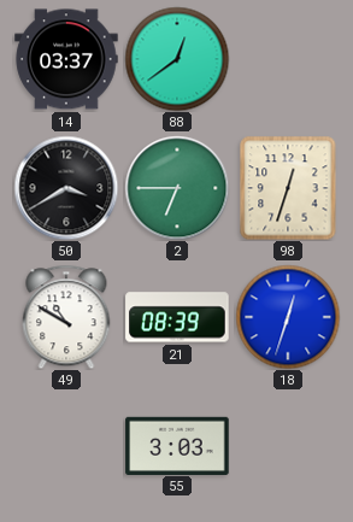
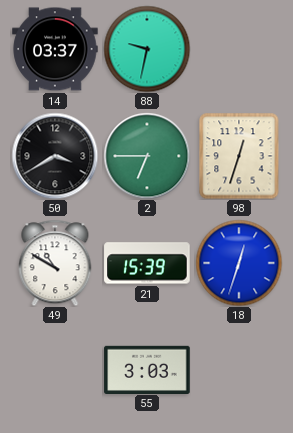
88: 12:39 -> 9:32
21: 08:39 -> 15:39
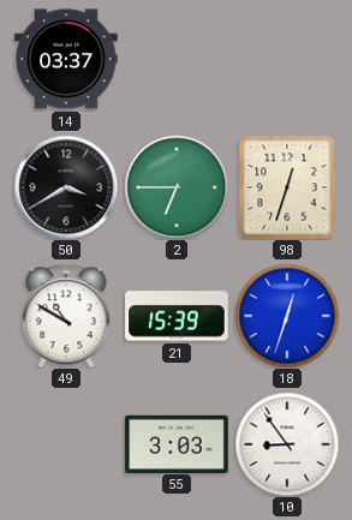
88: 9:32 -> none
10: none -> 8:54
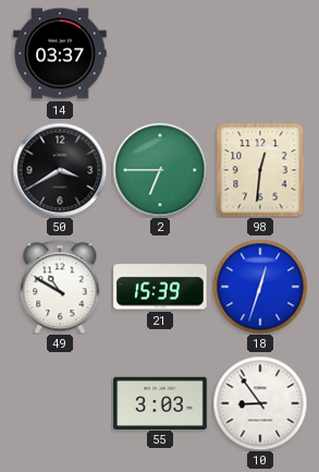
98: 12:33 -> 12:31
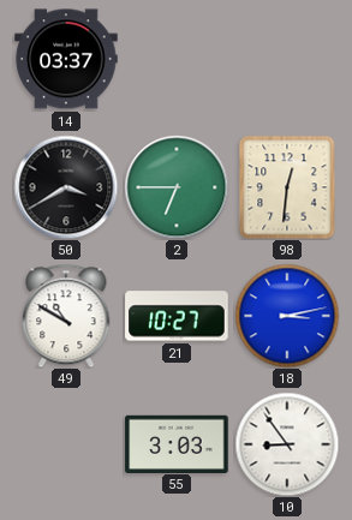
21: 15:39 -> 10:27
18: 12:33 -> 3:13
